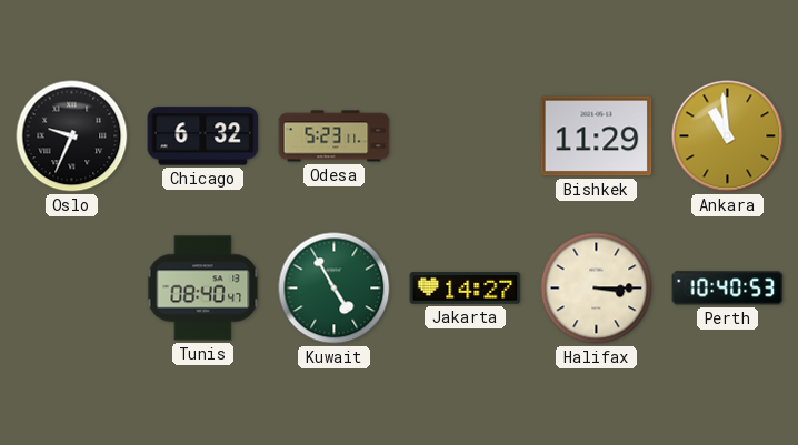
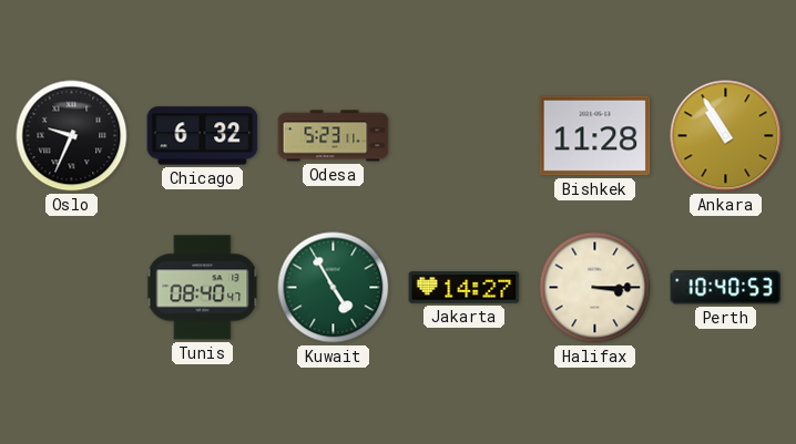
Bishkek: 11:29 -> 11:28
Ankara: 10:59 -> 10:55
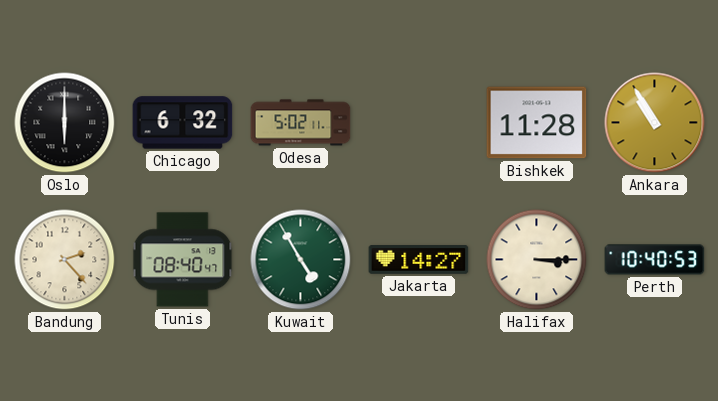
Oslo: 9:34 -> 6:00
Odesa: 5:23 -> 5:02
Bandung: none -> 2:23
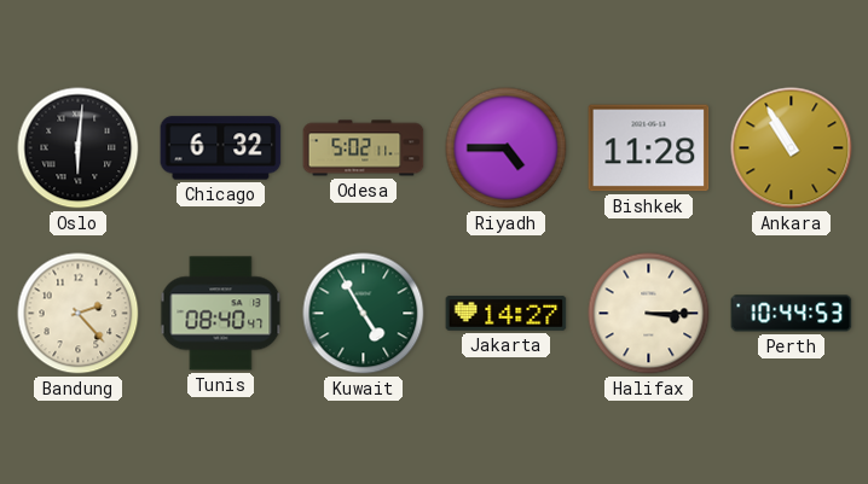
Oslo: 6:00 -> 6:01
Riyadh: none -> 4:45
Perth: 10:40 -> 10:44
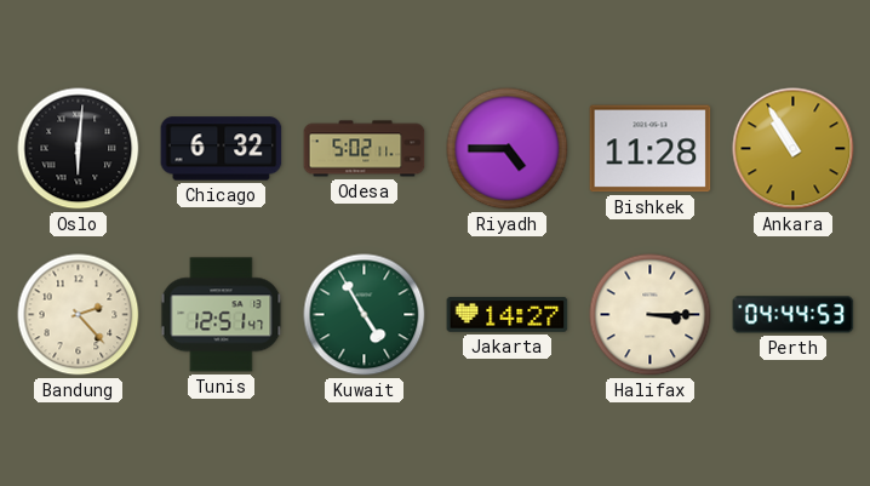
Tunis: 08:40 -> 12:51
Perth: 10:44 -> 04:44
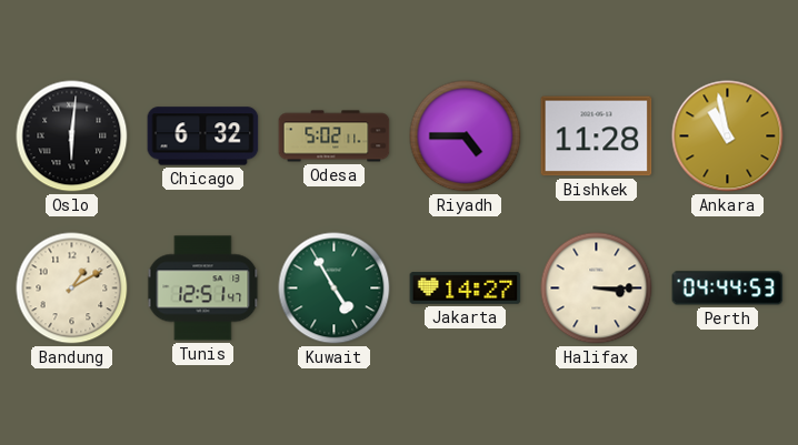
Ankara: 10:55 -> 10:58
Bandung: 2:23 -> 1:10
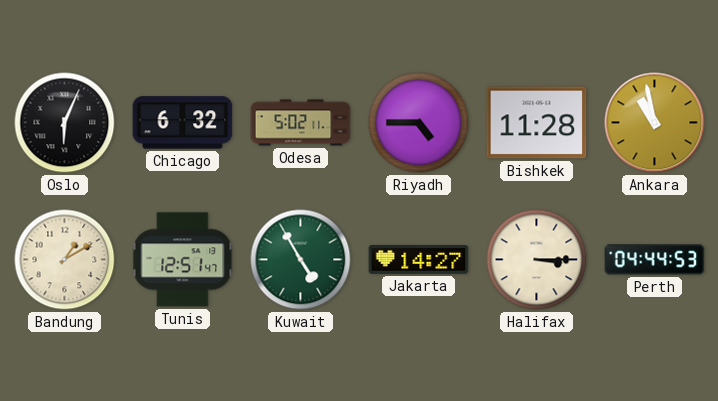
Oslo: 6:01 -> 6:04
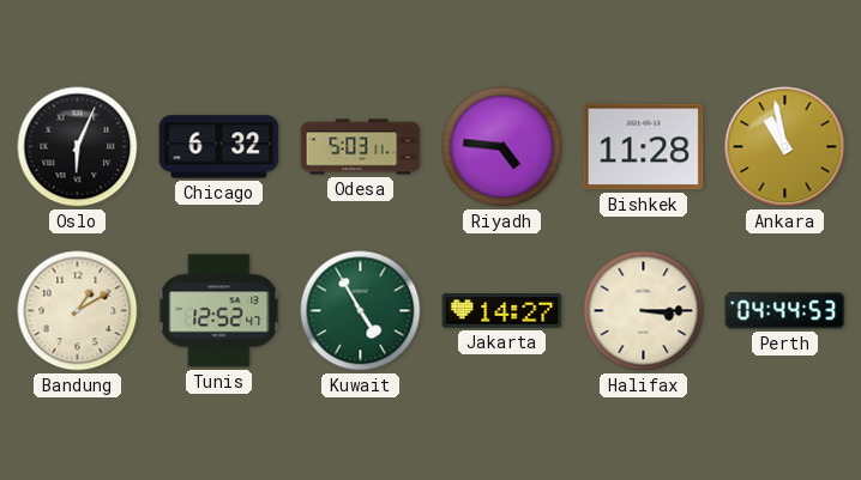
Odesa: 5:02 -> 5:03
Riyadh: 4:45 -> 4:46
Tunis: 12:51 -> 12:52
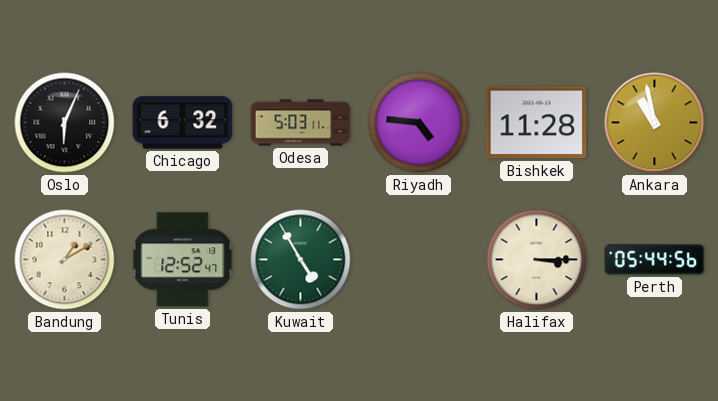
Jakarta: 14:27 -> none
Perth: 04:44 -> 05:44
